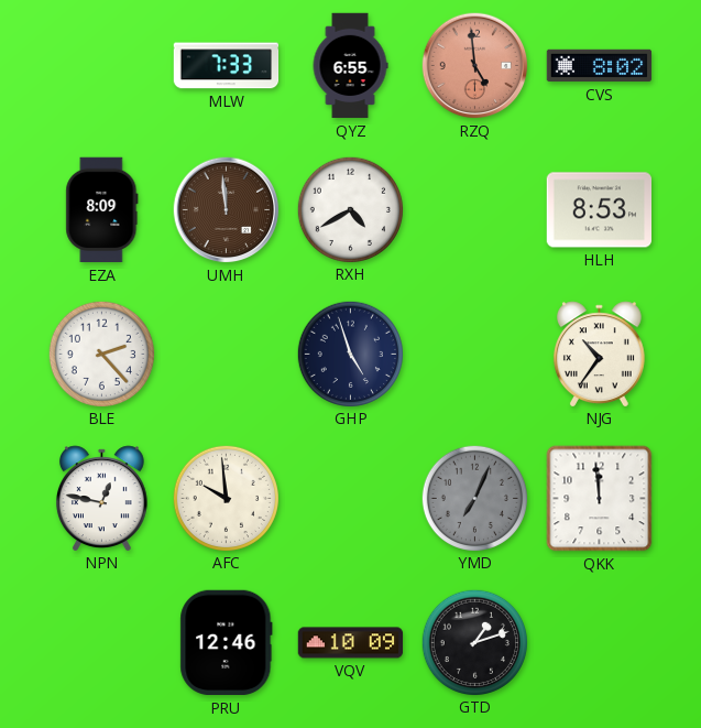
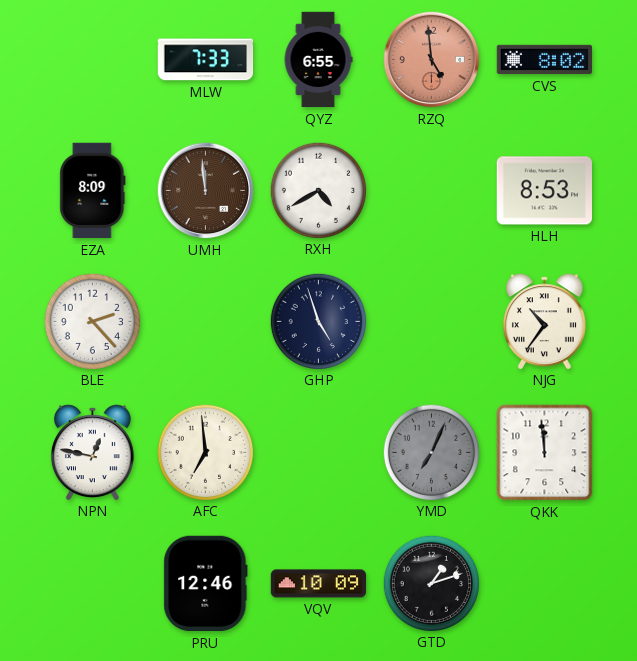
AFC: 9:59 -> 6:59
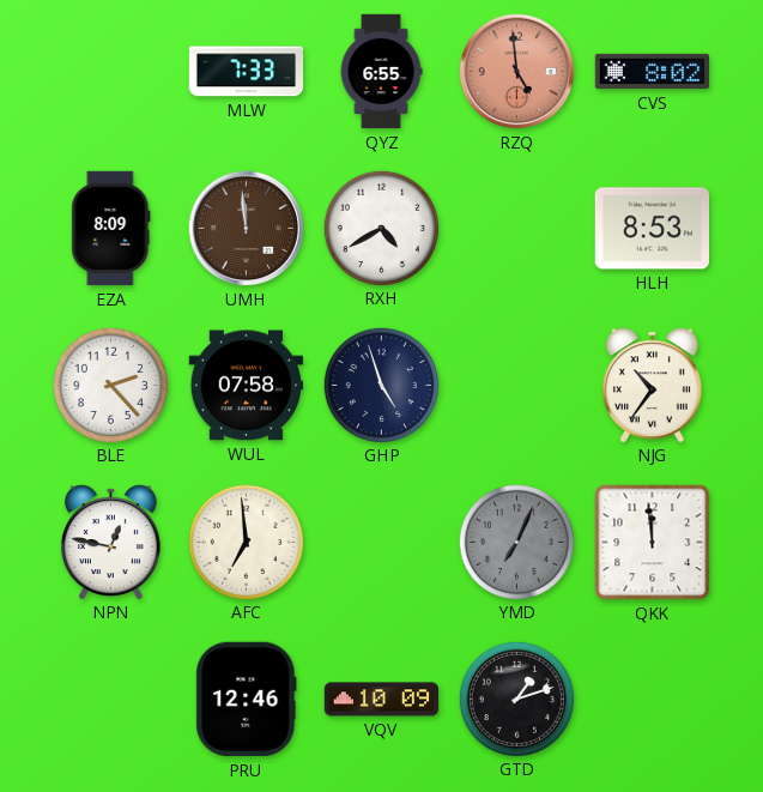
WUL: none -> 07:58
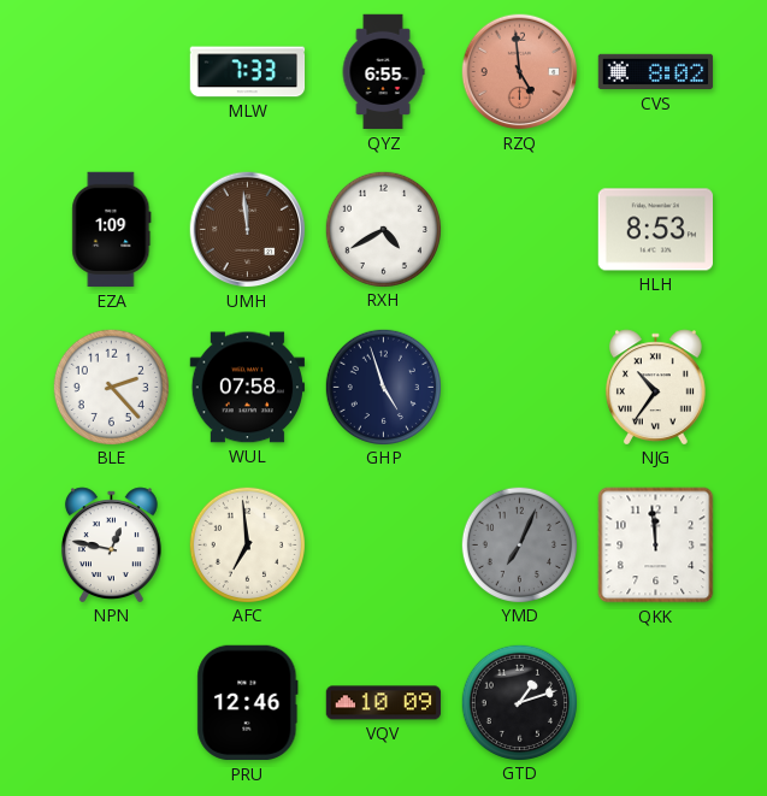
EZA: 8:09 -> 1:09
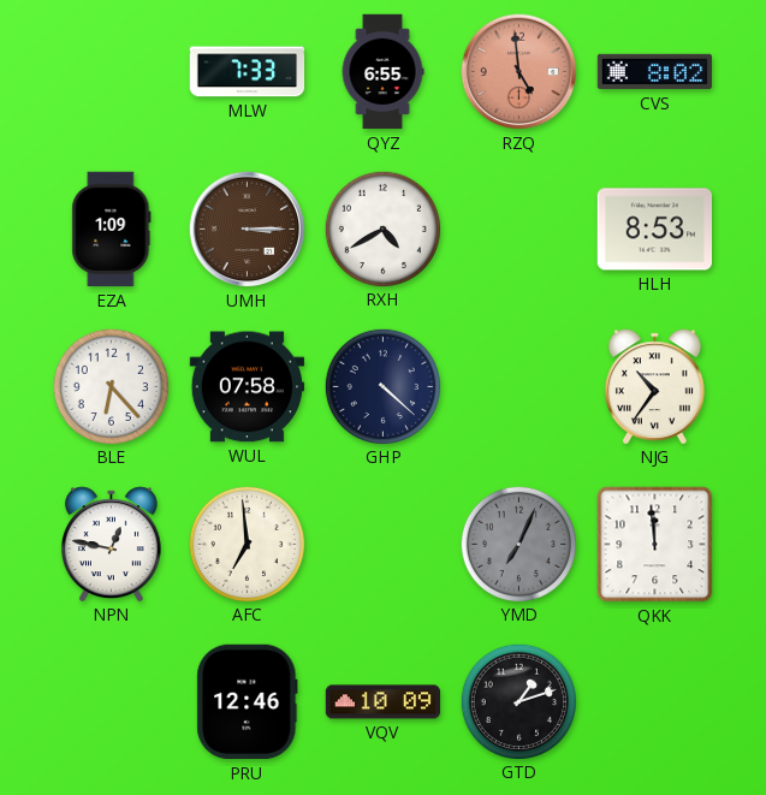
UMH: 11:59 -> 3:15
BLE: 2:23 -> 6:23
GHP: 4:57 -> 4:22
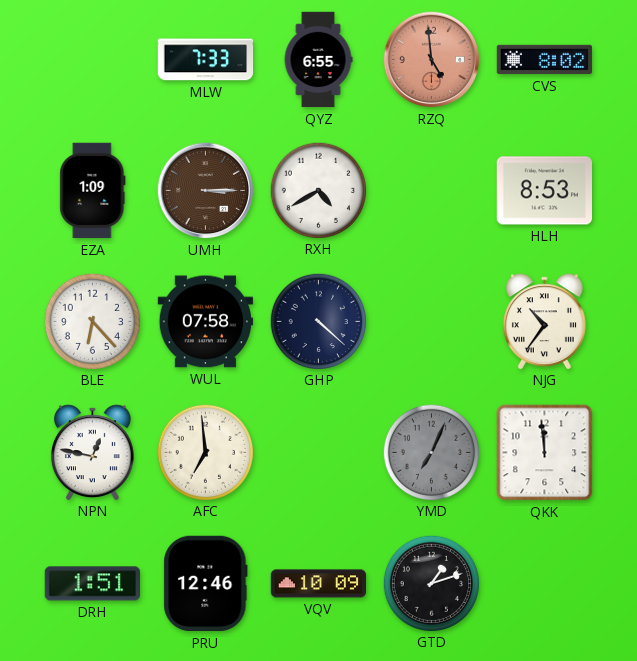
DRH: none -> 1:51
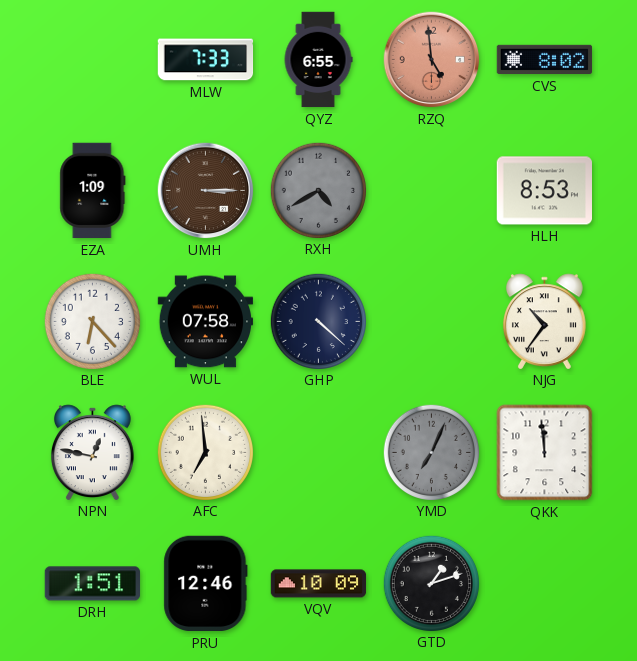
RXH dial: white -> grey
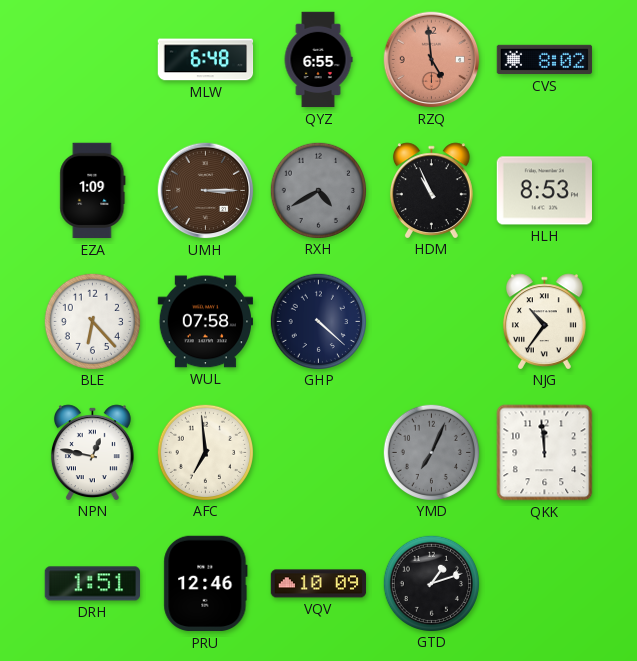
MLW: 7:33 -> 6:48
HDM: none -> 10:56
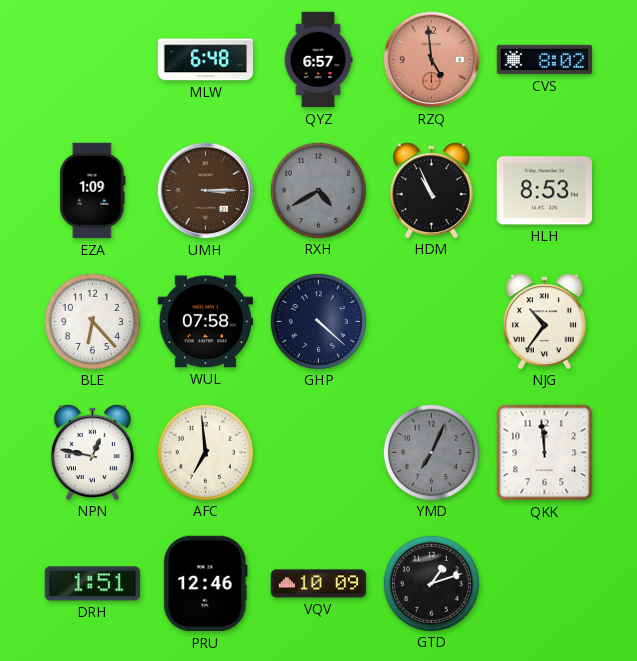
QYZ: 6:55 -> 6:57
